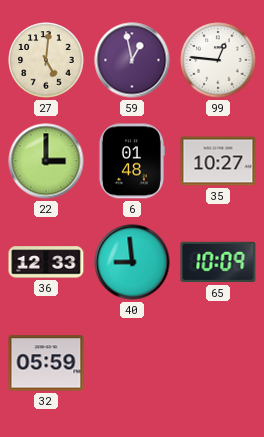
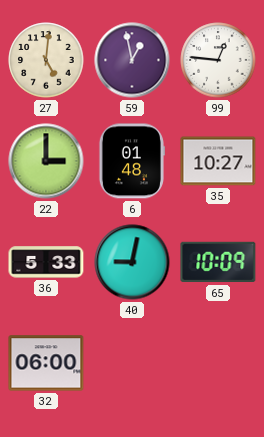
36: 12:33 -> 5:33
40: 8:59 -> 9:02
32: 05:59 -> 06:00
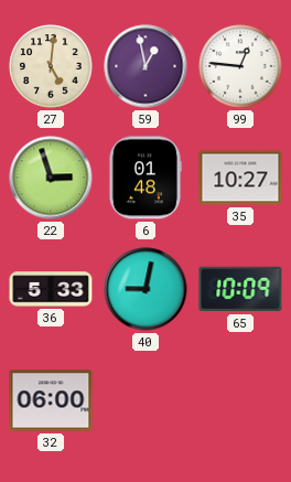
22: 3:00 -> 2:57
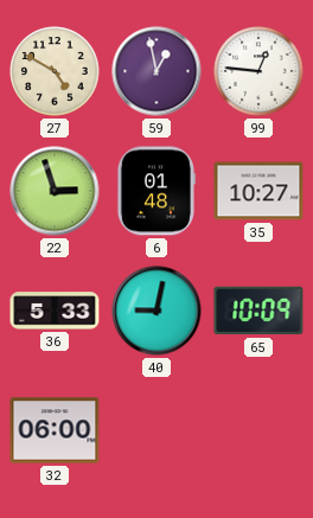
27: 5:01 -> 4:50
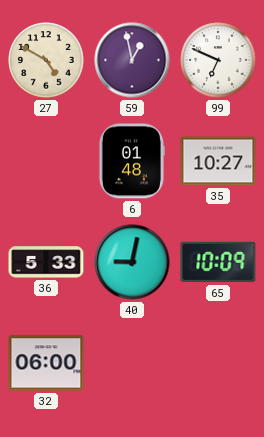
99: 12:46 -> 6:49
22: 2:57 -> none
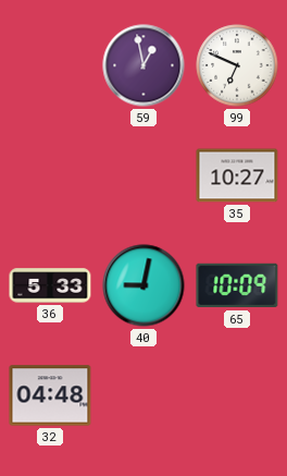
27: 4:50 -> none
6: 01:48 -> none
32: 06:00 -> 04:48
